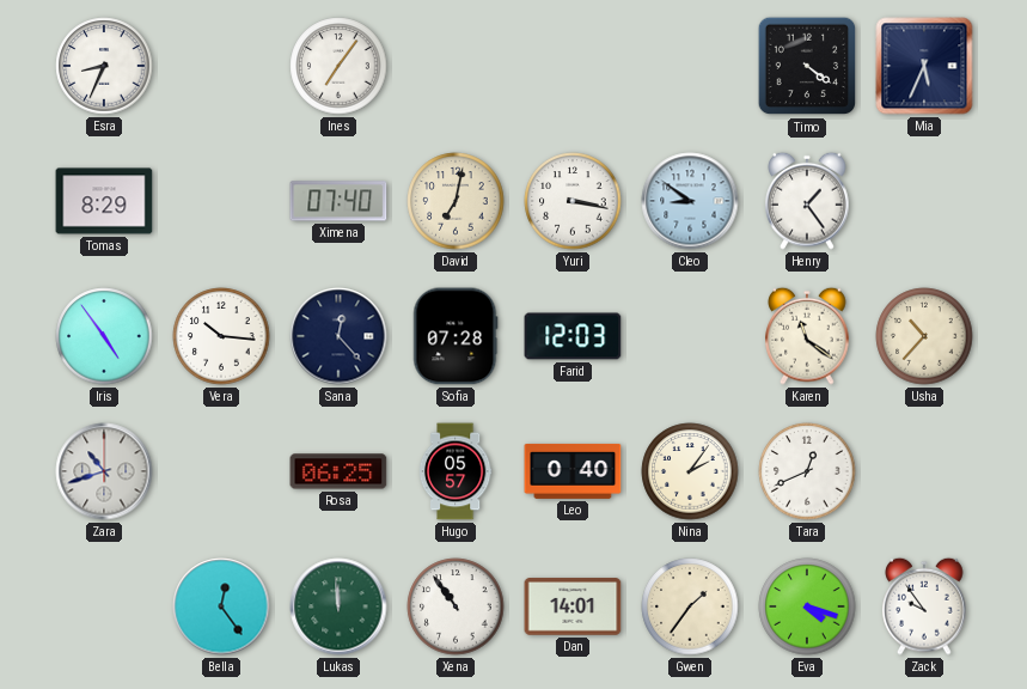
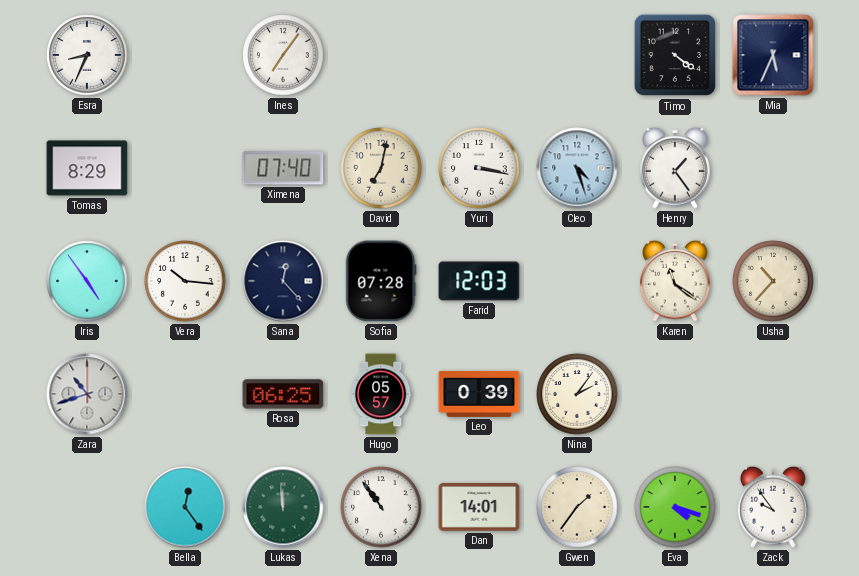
Cleo: 8:51 -> 4:27
Leo: 0:40 -> 0:39
Tara: 12:41 -> none
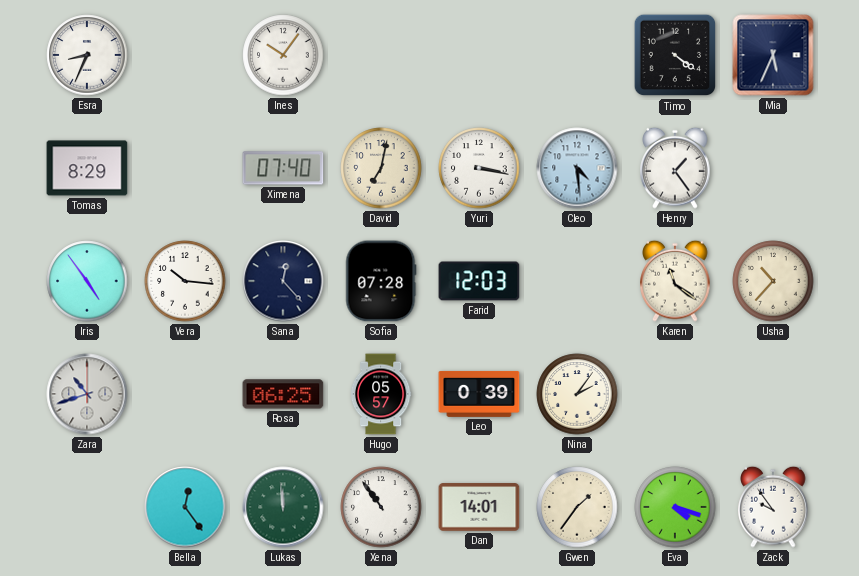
Ines: 7:06 -> 10:06
Cleo: 4:27 -> 4:29
